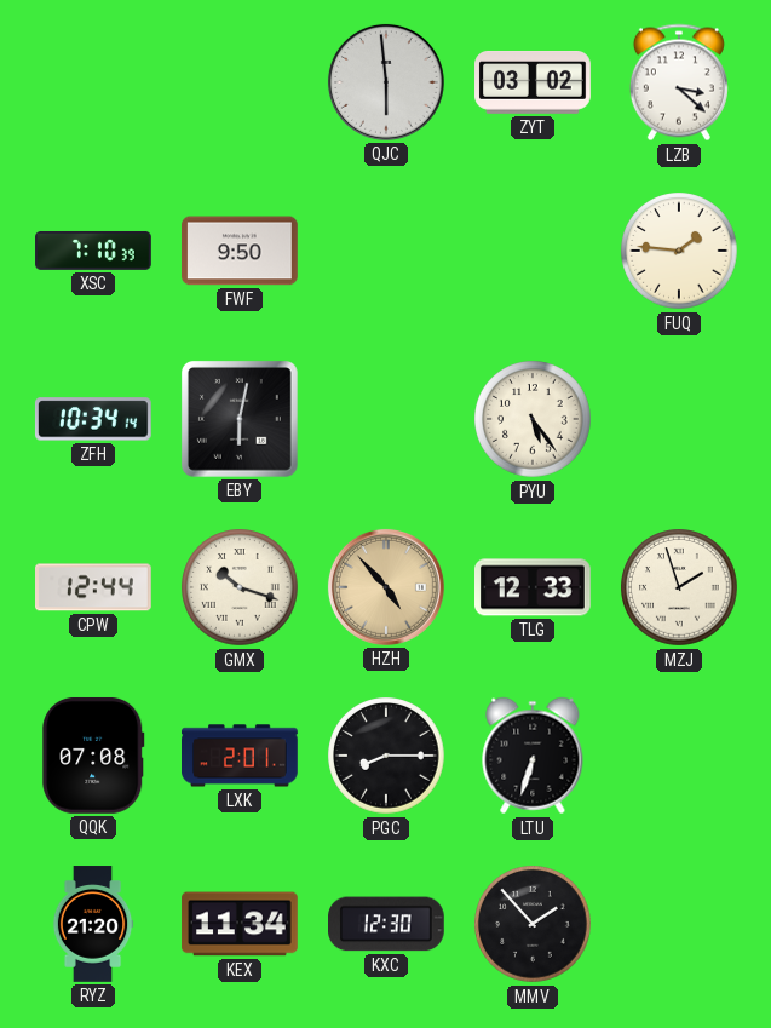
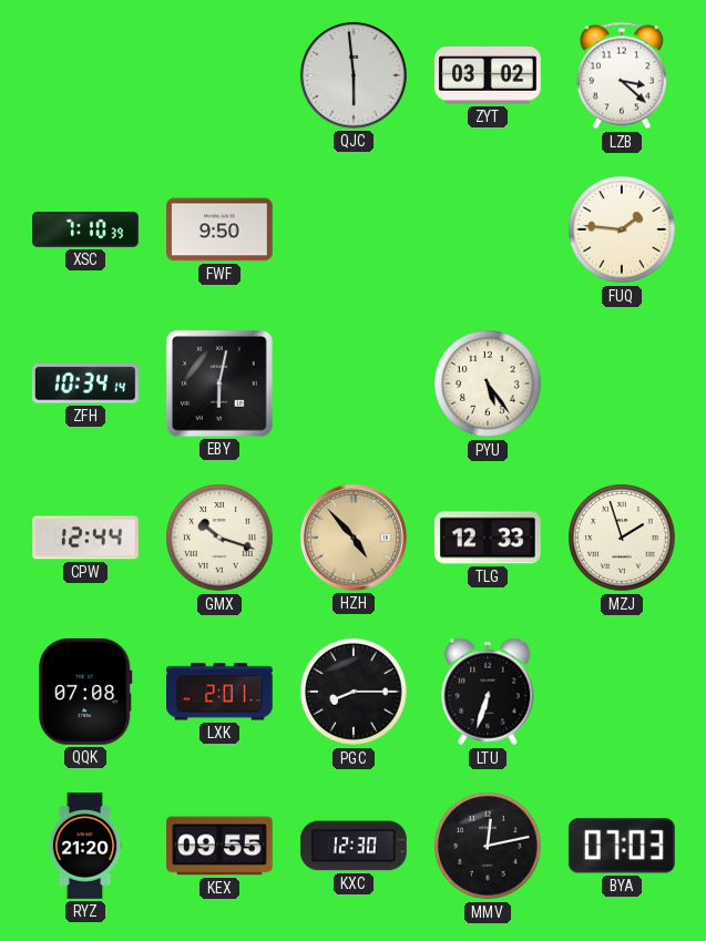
KEX: 11:34 -> 09:55
MMV: 1:53 -> 12:13
BYA: none -> 07:03
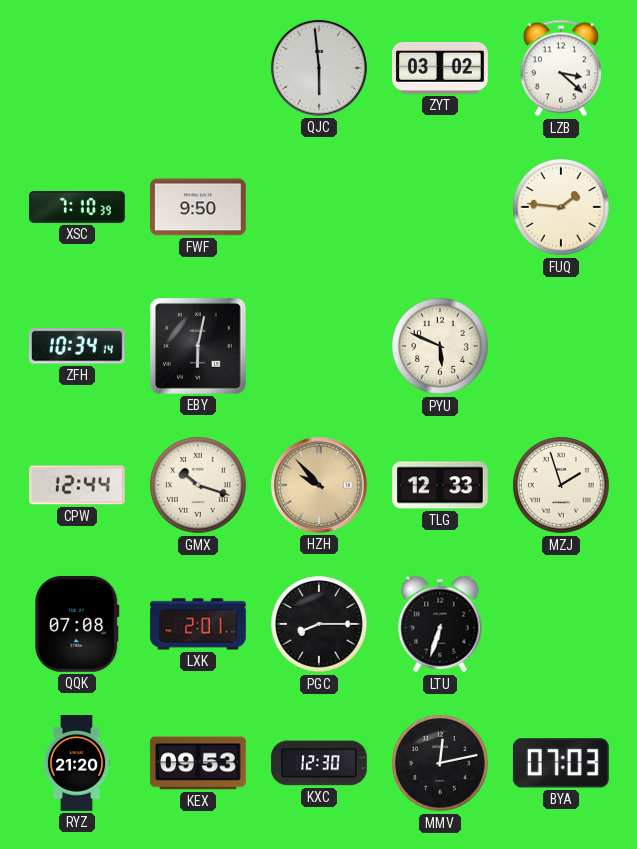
PYU: 5:24 -> 5:49
HZH: 4:53 -> 9:53
KEX: 09:55 -> 09:53
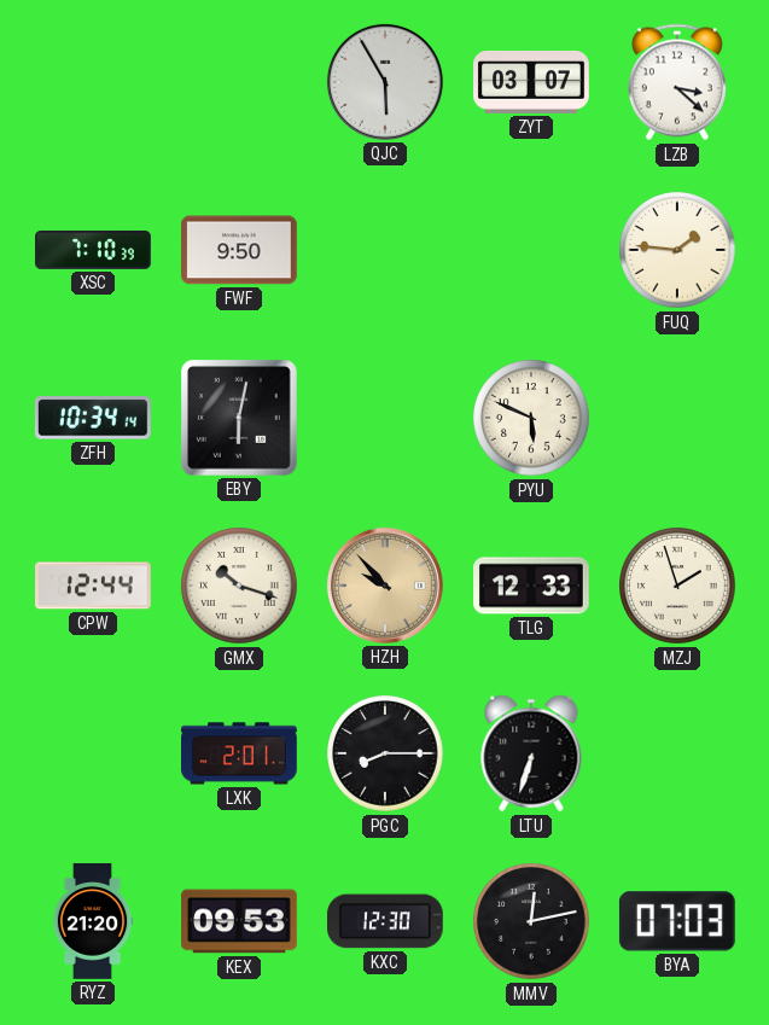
QJC: 5:59 -> 5:55
ZYT: 03:02 -> 03:07
QQK: 07:08 -> none
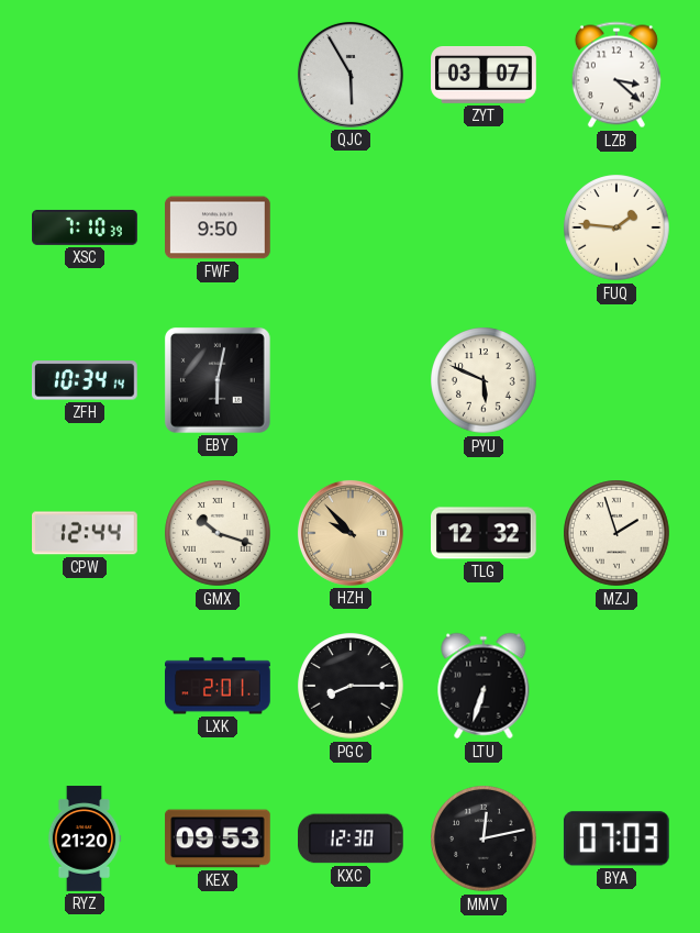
TLG: 12:33 -> 12:32
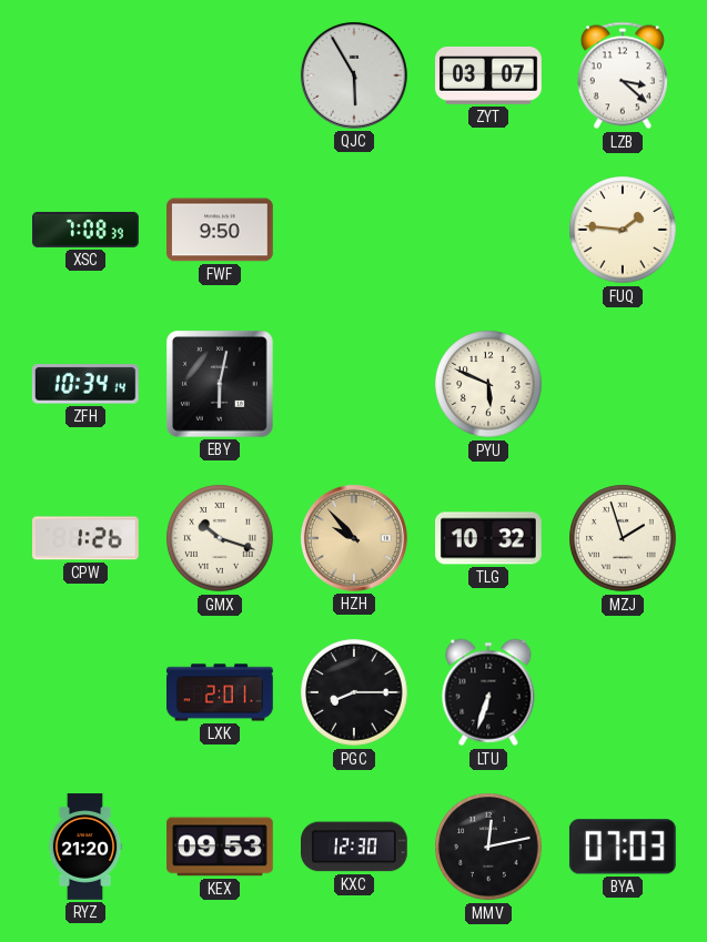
XSC: 7:10 -> 7:08
CPW: 12:44 -> 1:26
TLG: 12:32 -> 10:32
